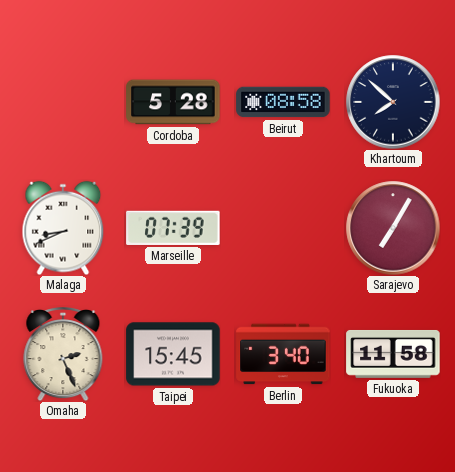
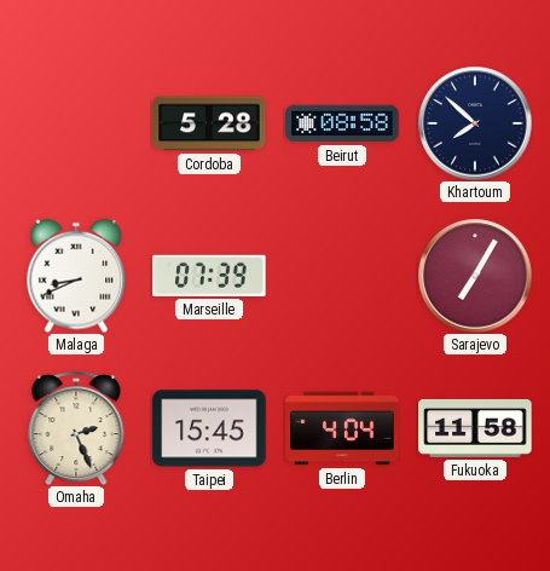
Berlin: 3:40 -> 4:04
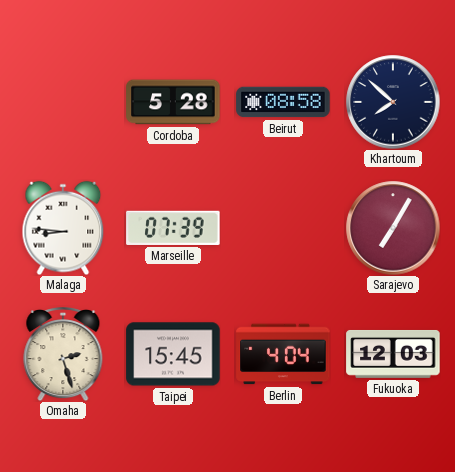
Malaga: 8:41 -> 8:46
Omaha: 2:26 -> 2:27
Fukuoka: 11:58 -> 12:03
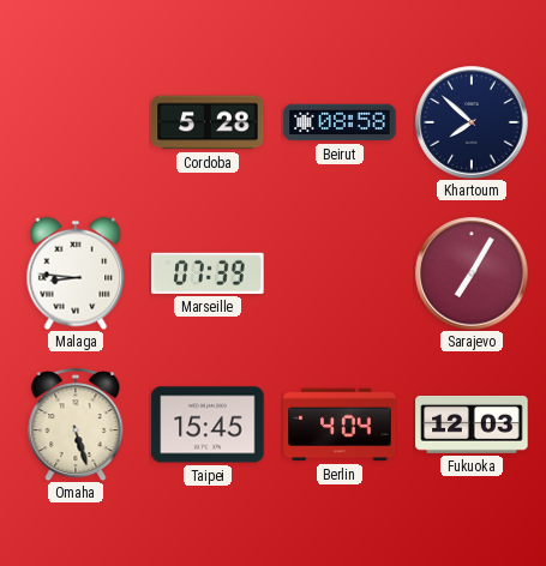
Omaha: 2:27 -> 5:27
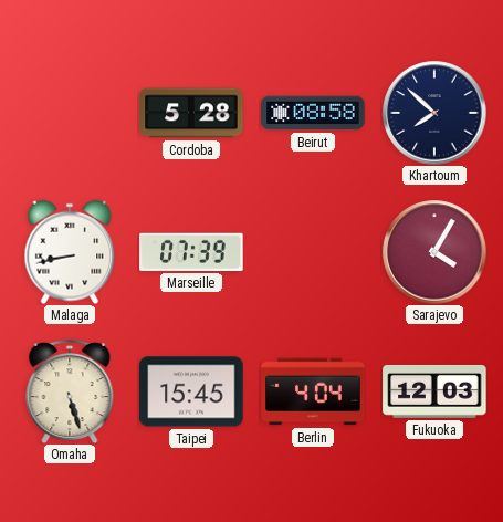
Malaga: 8:46 -> 8:43
Sarajevo: 7:05 -> 4:05
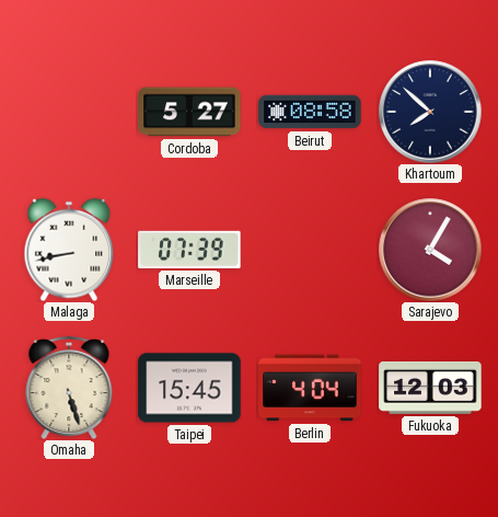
Cordoba: 5:28 -> 5:27
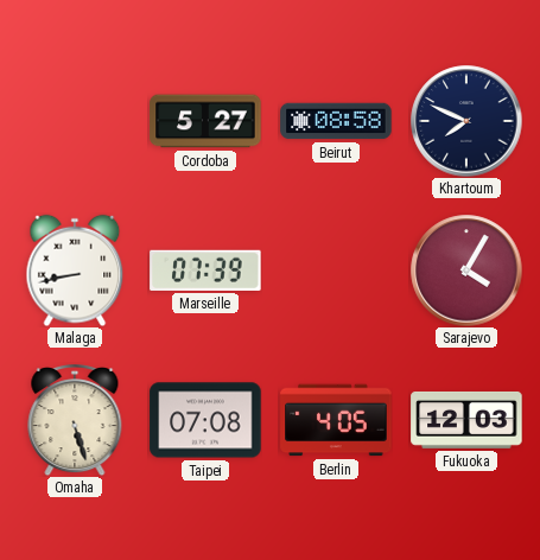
Khartoum: 7:52 -> 7:49
Taipei: 15:45 -> 07:08
Berlin: 4:04 -> 4:05
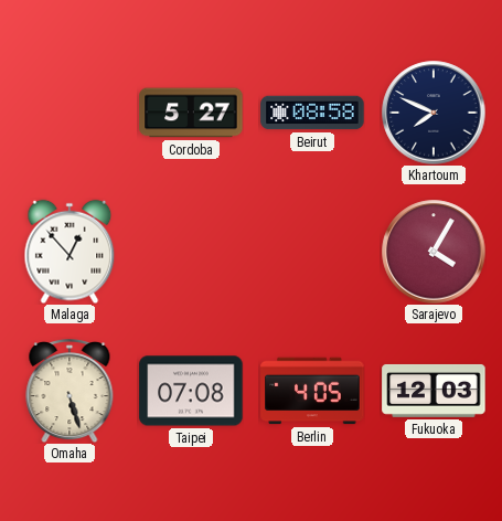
Malaga: 8:43 -> 12:53
Marseille: 07:39 -> none
